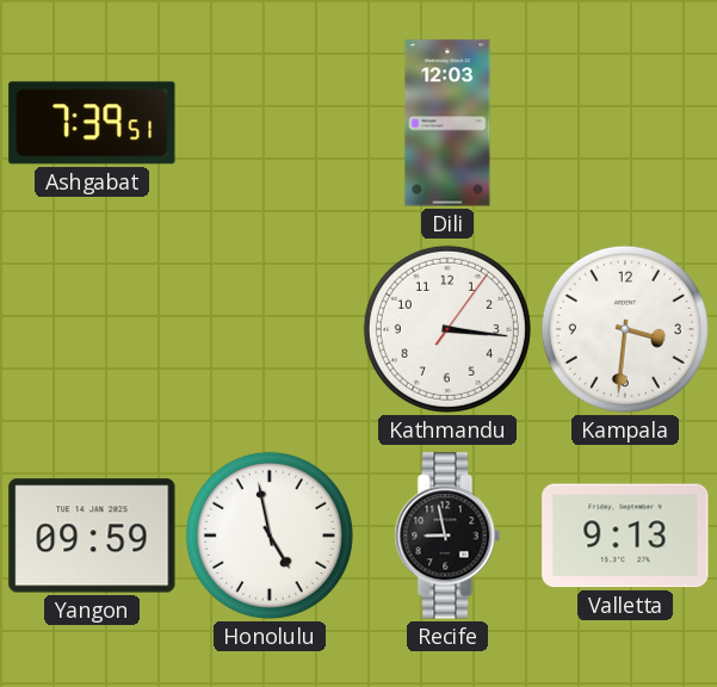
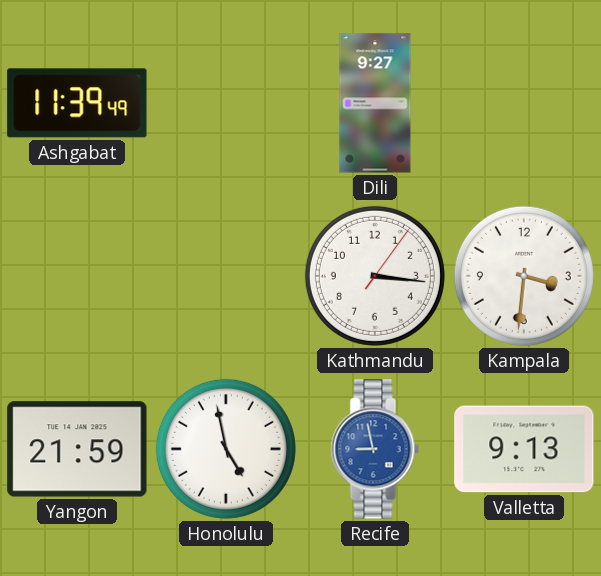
Ashgabat: 7:39 -> 11:39
Dili: 12:03 -> 9:27
Yangon: 09:59 -> 21:59
Recife dial: black -> blue
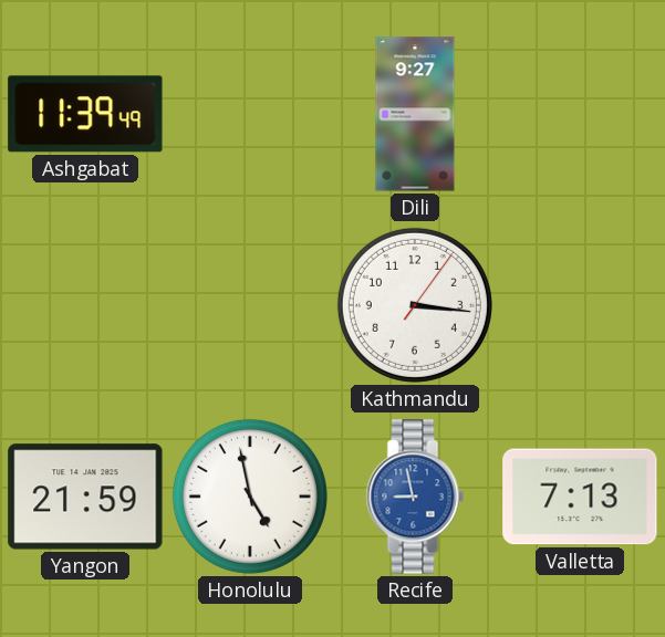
Kampala: 3:31 -> none
Valletta: 9:13 -> 7:13
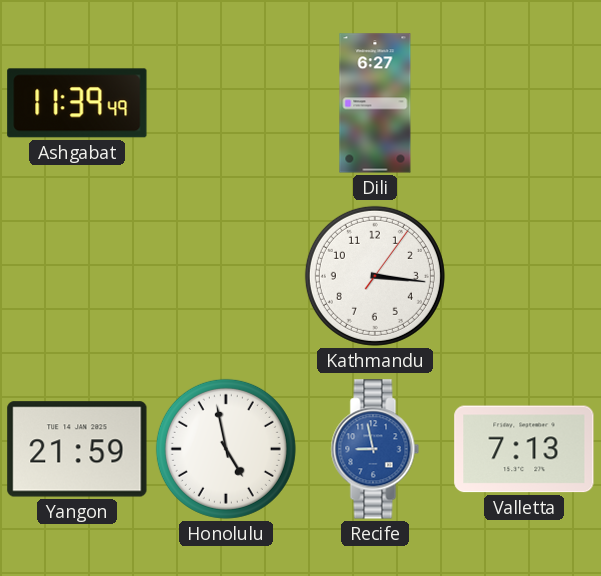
Dili: 9:27 -> 6:27
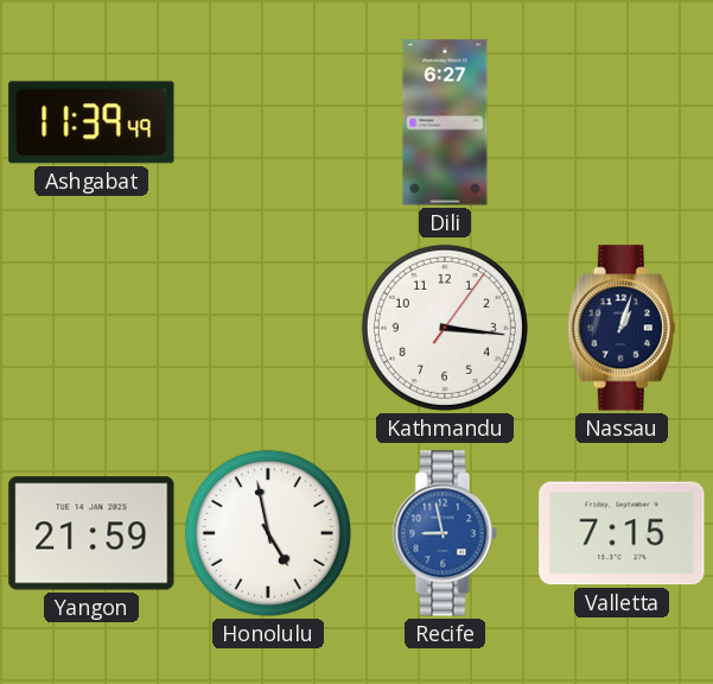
Nassau: none -> 1:03
Valletta: 7:13 -> 7:15
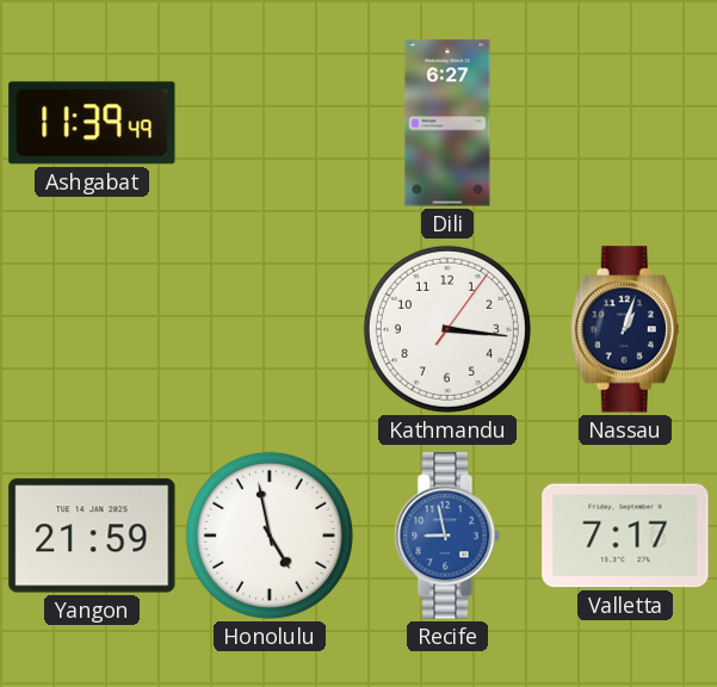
Valletta: 7:15 -> 7:17
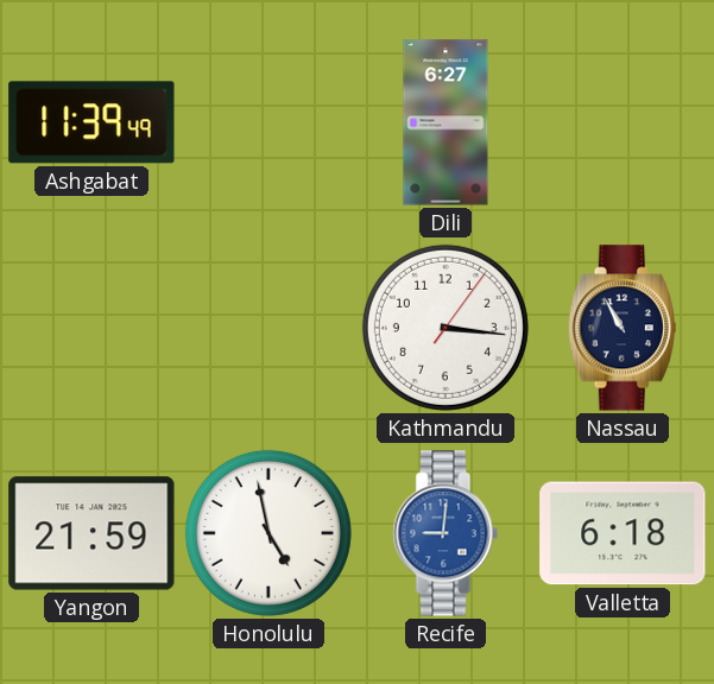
Nassau: 1:03 -> 10:55
Recife: 8:58 -> 9:01
Valletta: 7:17 -> 6:18
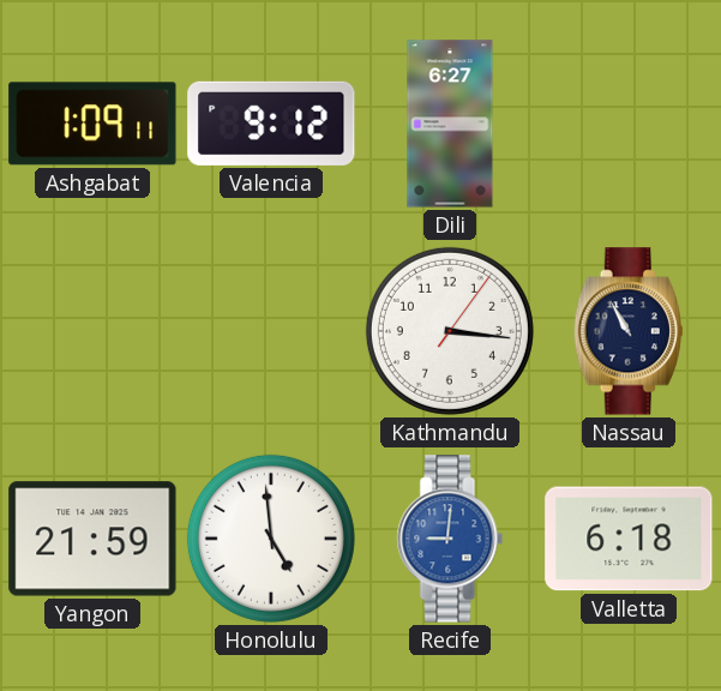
Ashgabat: 11:39 -> 1:09
Valencia: none -> 9:12
Honolulu: 4:58 -> 4:59
